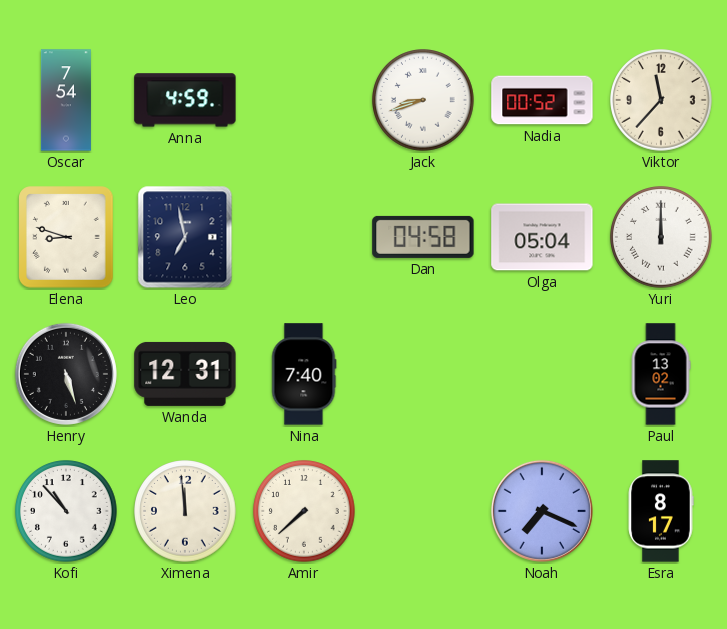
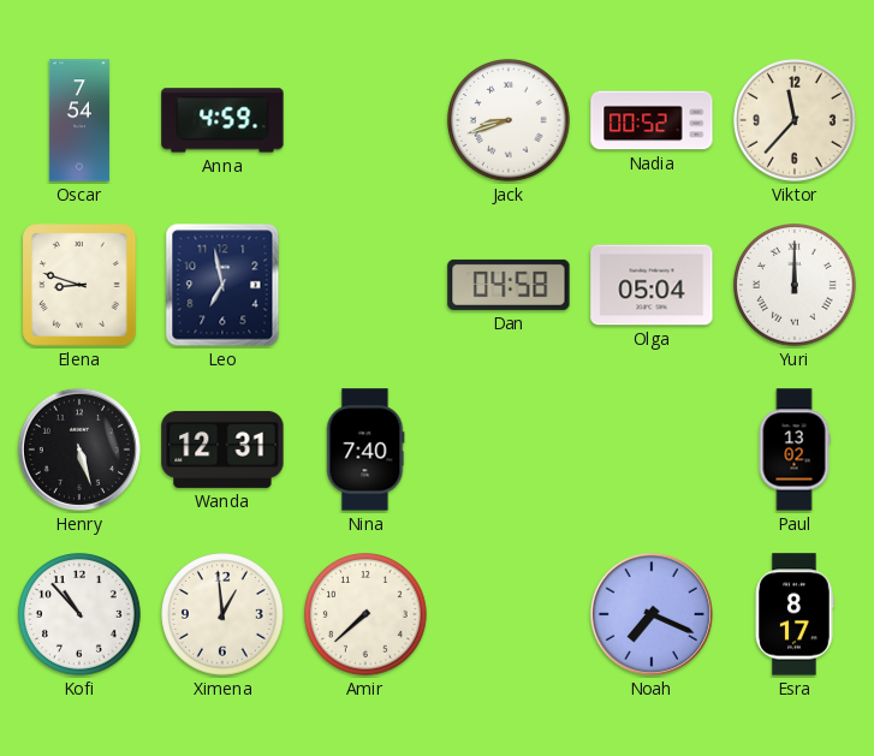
Ximena: 11:59 -> 12:59
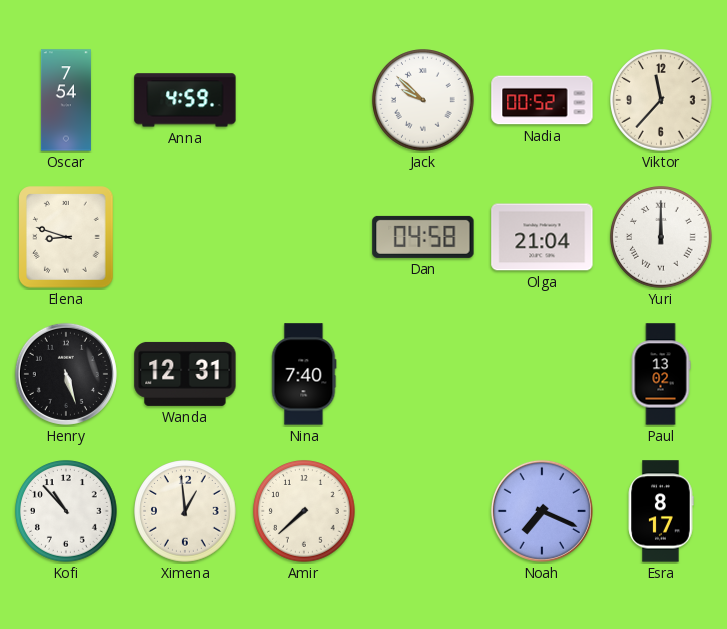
Jack: 8:42 -> 9:52
Leo: 6:58 -> none
Olga: 05:04 -> 21:04
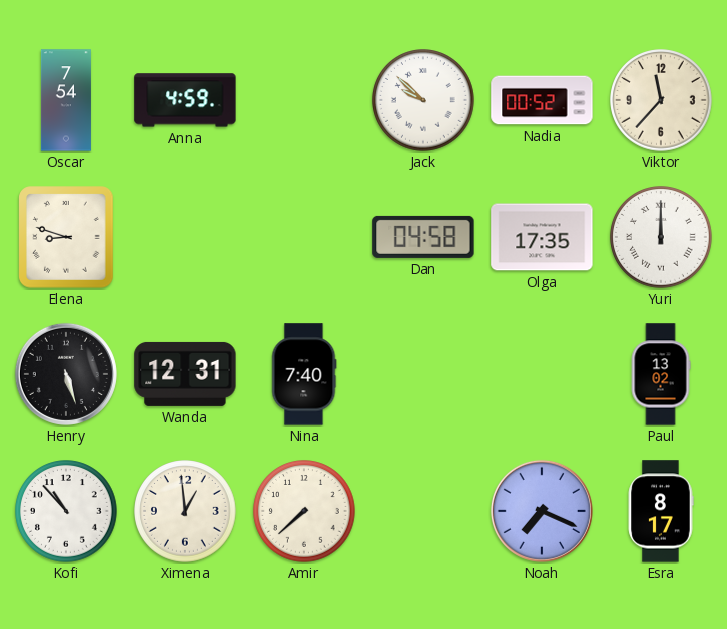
Olga: 21:04 -> 17:35
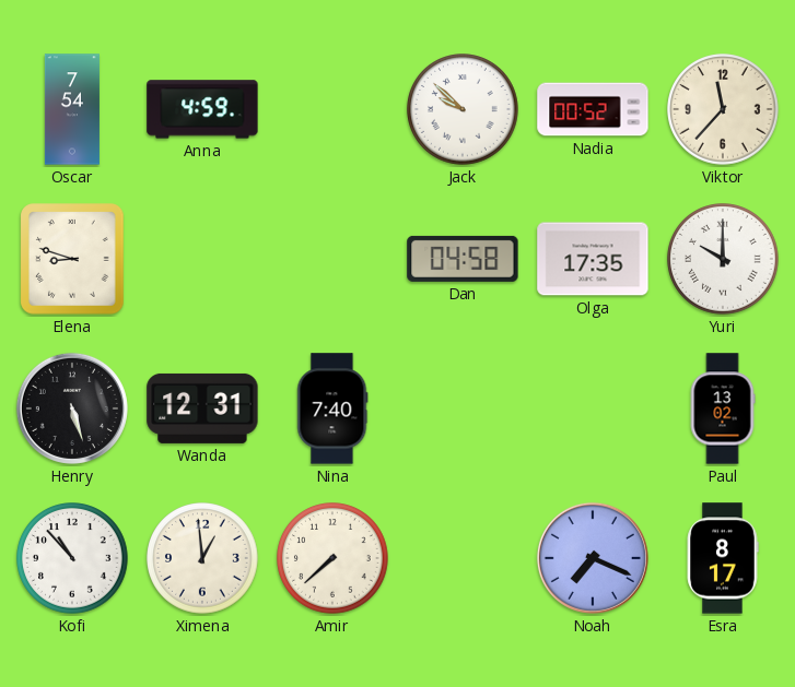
Yuri: 12:00 -> 10:00
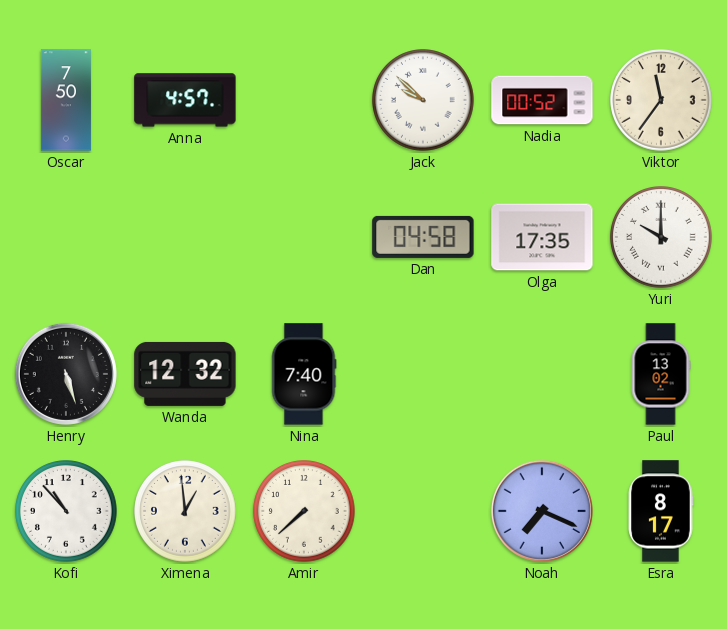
Oscar: 7:54 -> 7:50
Anna: 4:59 -> 4:57
Viktor: 11:37 -> 11:36
Elena: 8:48 -> none
Wanda: 12:31 -> 12:32
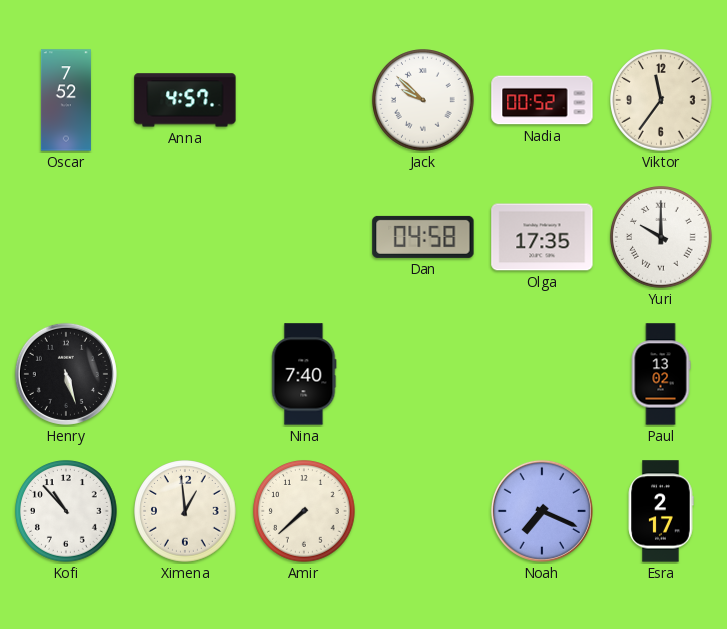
Oscar: 7:50 -> 7:52
Wanda: 12:32 -> none
Esra: 8:17 -> 2:17
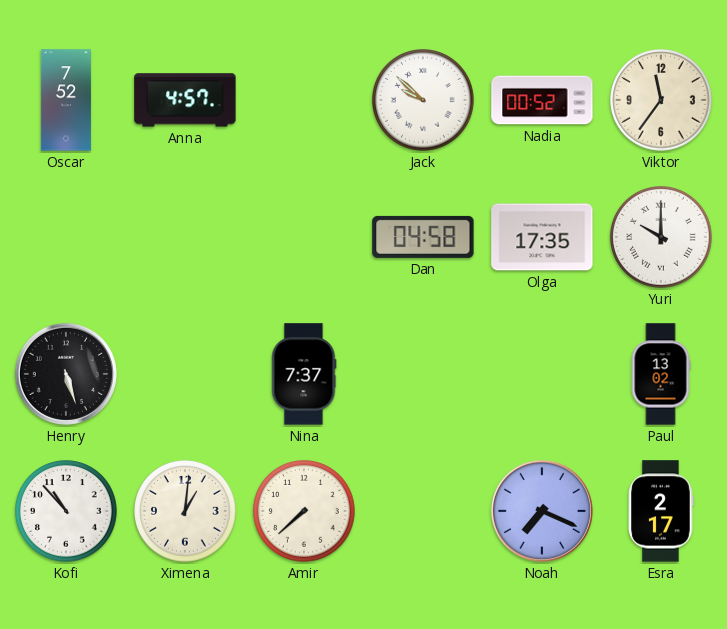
Nina: 7:40 -> 7:37
Ximena: 12:59 -> 1:01
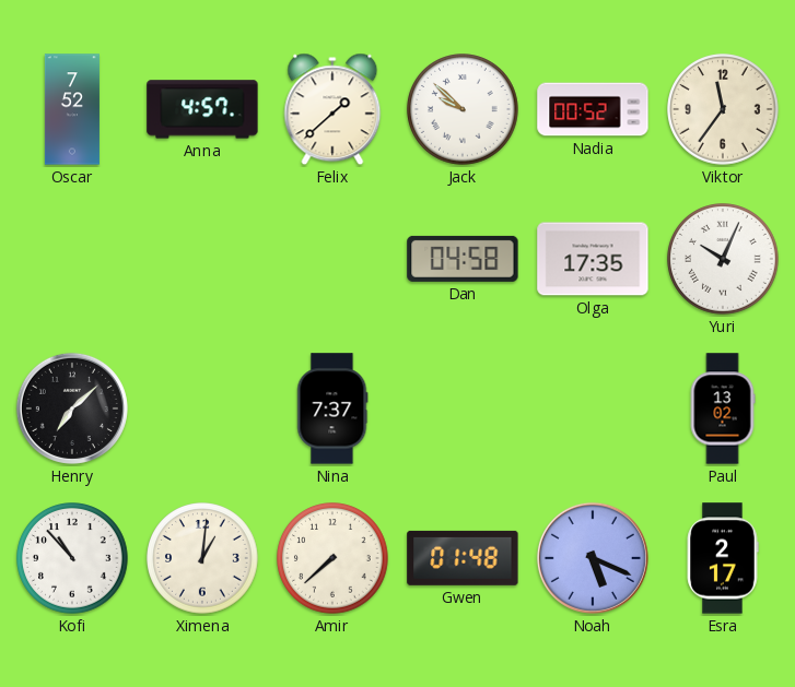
Felix: none -> 1:38
Yuri: 10:00 -> 10:04
Henry: 5:27 -> 7:08
Gwen: none -> 01:48
Noah: 7:19 -> 5:19
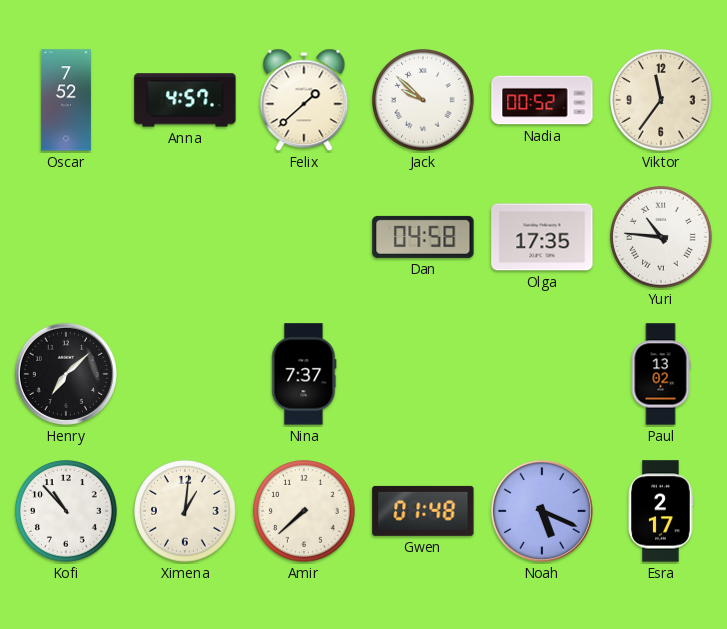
Yuri: 10:04 -> 10:46
